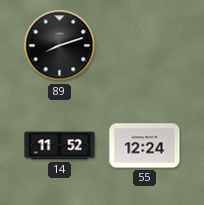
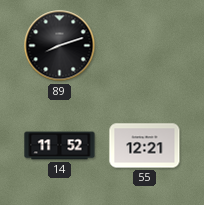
55: 12:24 -> 12:21
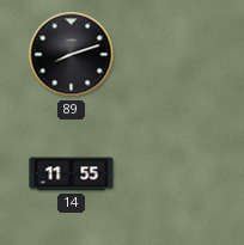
14: 11:52 -> 11:55
55: 12:21 -> none
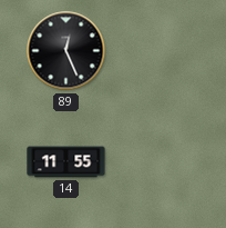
89: 8:12 -> 12:26
